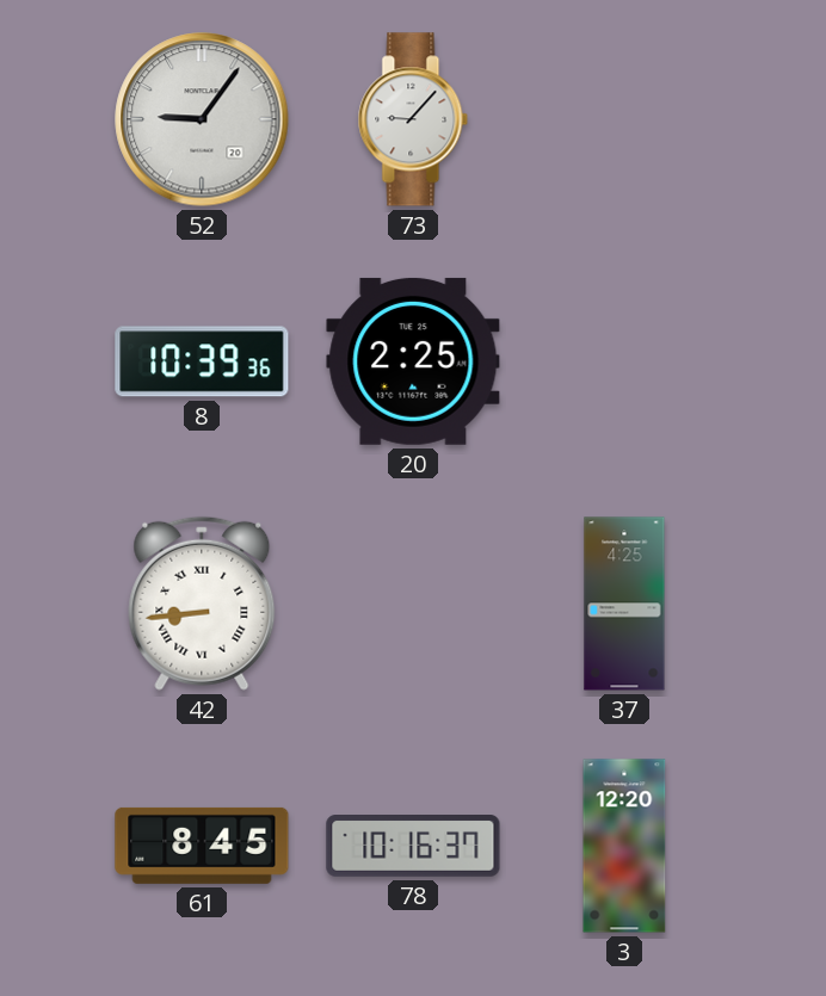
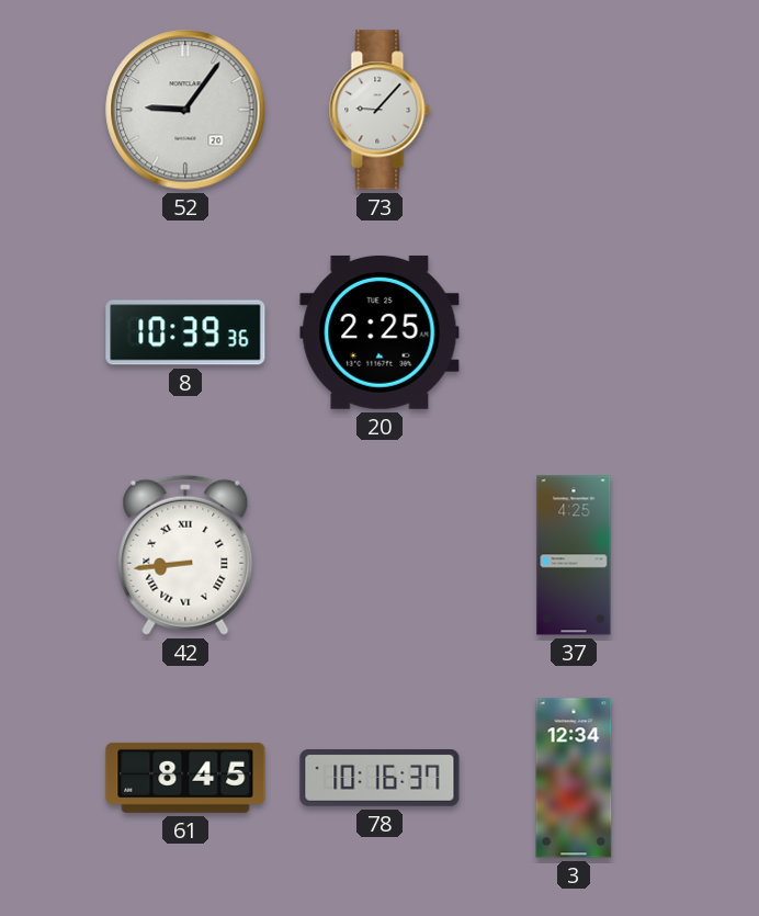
3: 12:20 -> 12:34
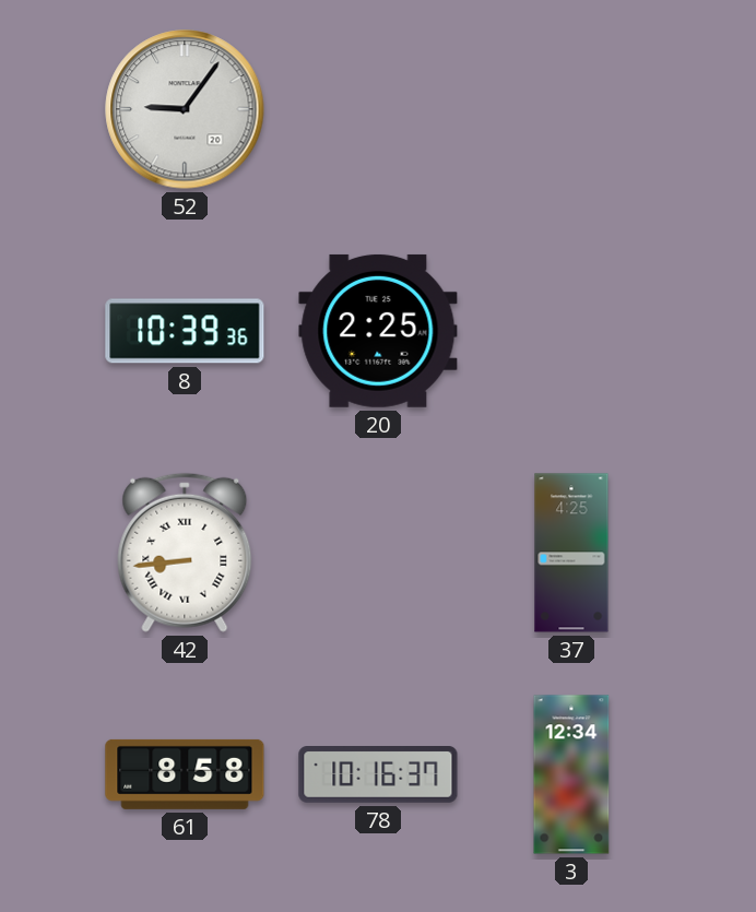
73: 9:07 -> none
61: 8:45 -> 8:58
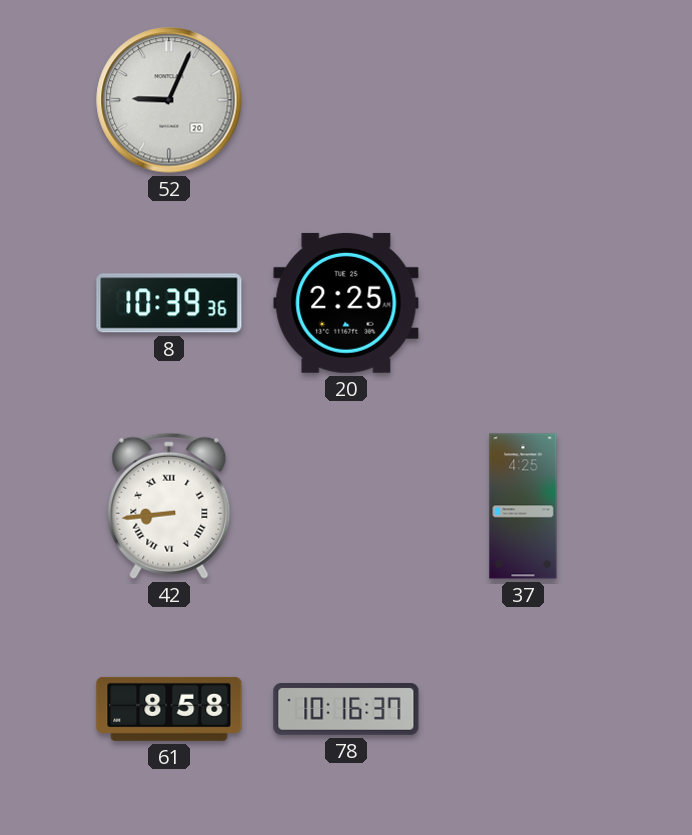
52: 9:06 -> 9:04
3: 12:34 -> none
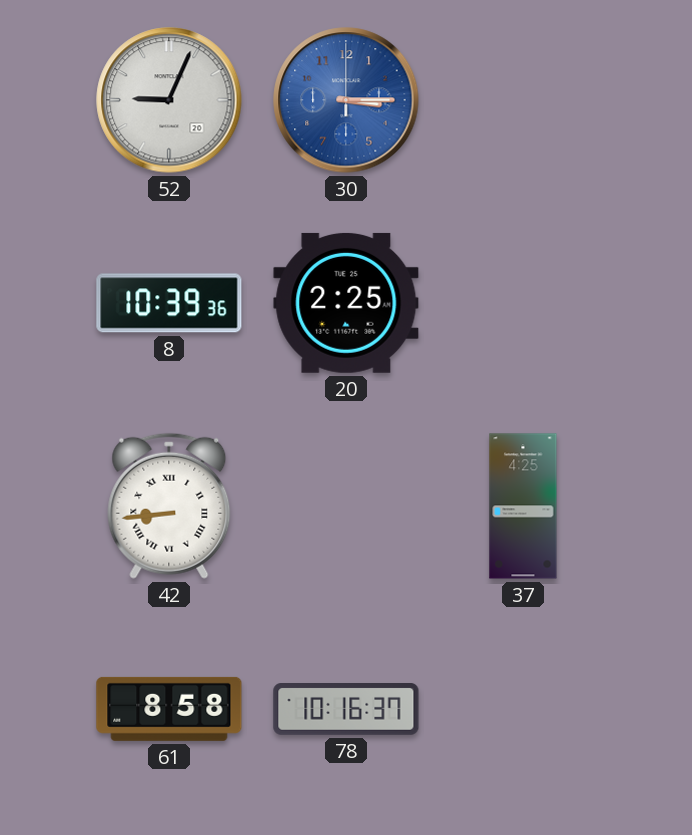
30: none -> 3:15
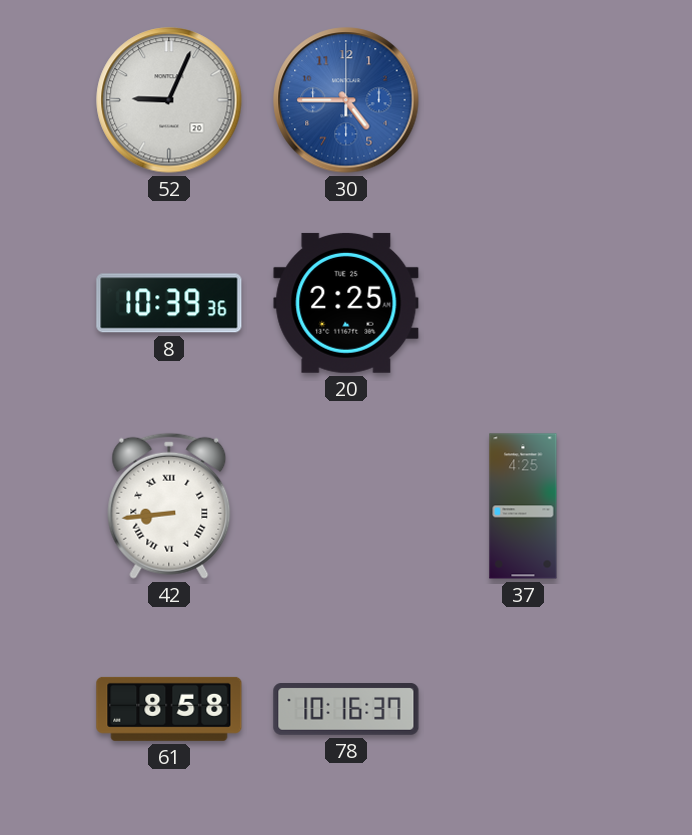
30: 3:15 -> 4:45
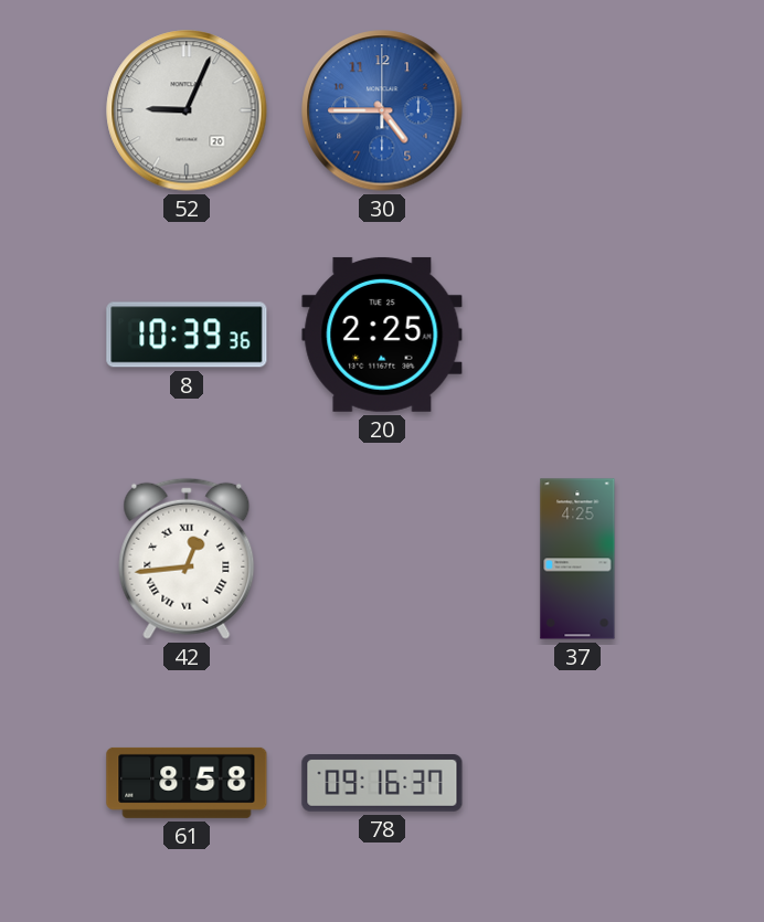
42: 8:44 -> 12:44
78: 10:16 -> 09:16
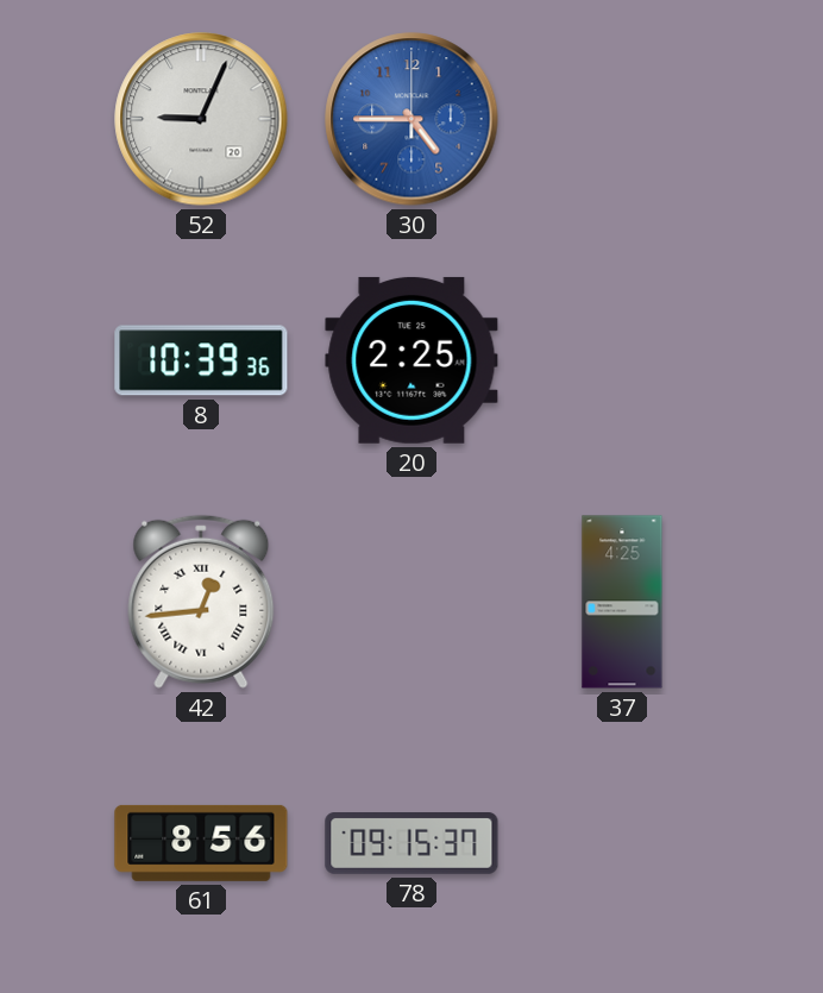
61: 8:58 -> 8:56
78: 09:16 -> 09:15
